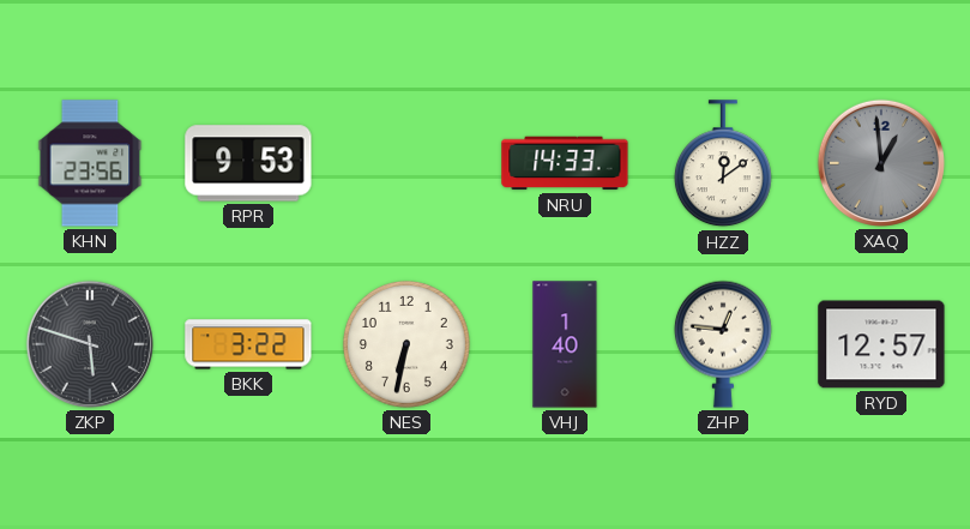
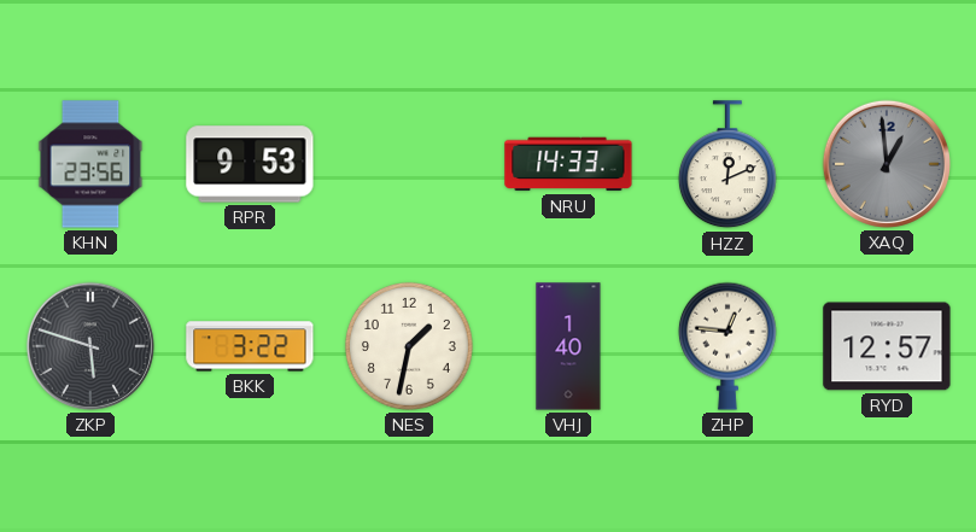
HZZ: 12:09 -> 12:11
NES: 6:32 -> 1:32
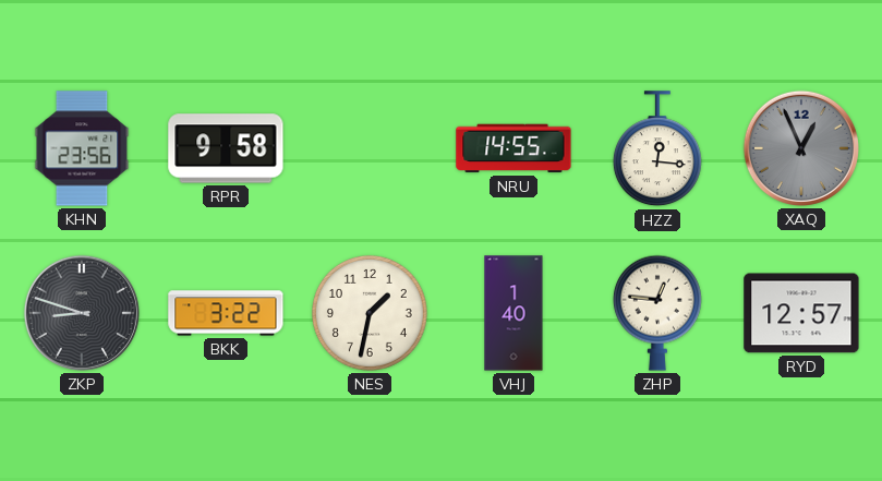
RPR: 9:53 -> 9:58
NRU: 14:33 -> 14:55
HZZ: 12:11 -> 12:16
XAQ: 12:59 -> 12:56
ZKP: 5:48 -> 8:48
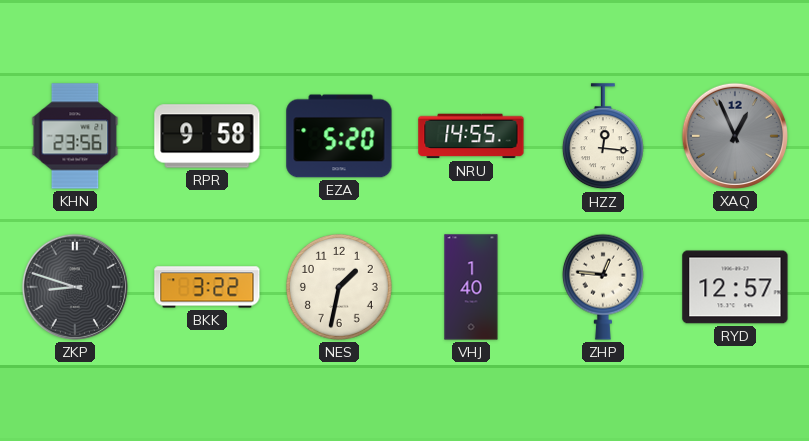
EZA: none -> 5:20
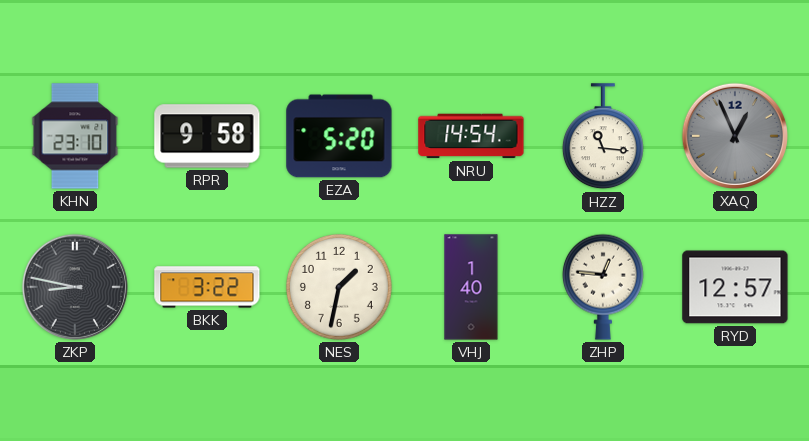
KHN: 23:56 -> 23:10
NRU: 14:55 -> 14:54
HZZ: 12:16 -> 11:16
ZKP: 8:48 -> 8:47
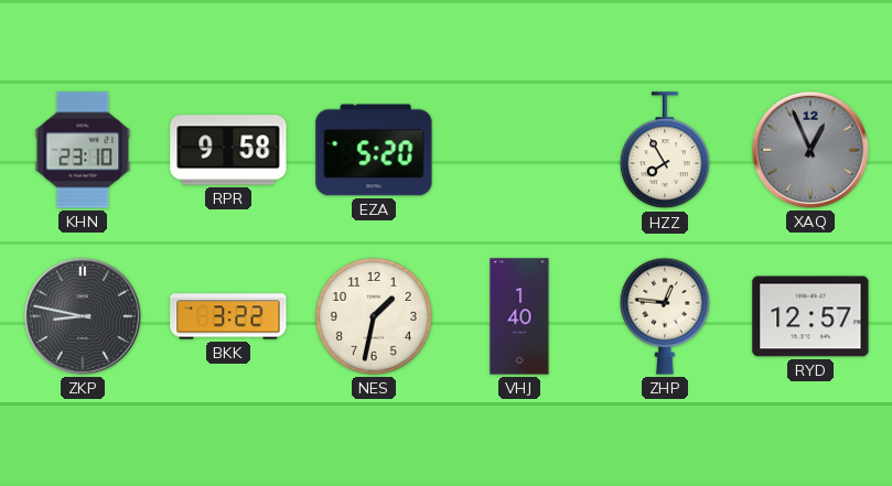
NRU: 14:54 -> none
HZZ: 11:16 -> 7:55
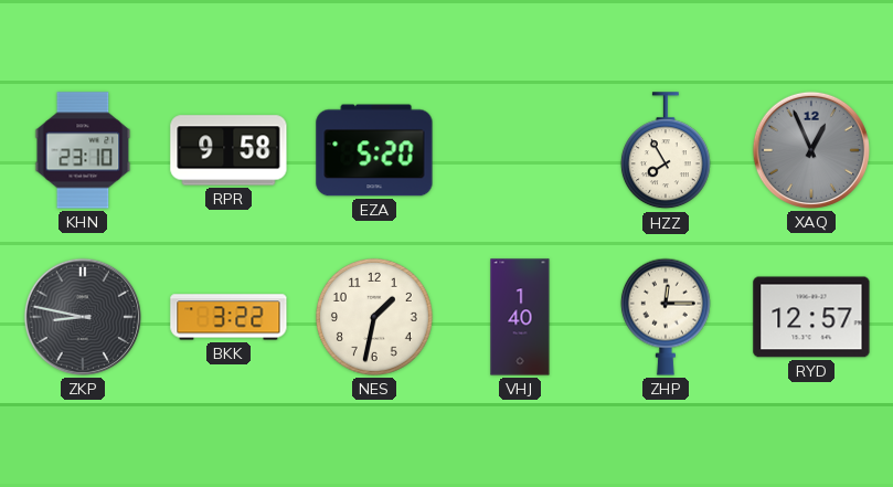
ZHP: 12:46 -> 12:15
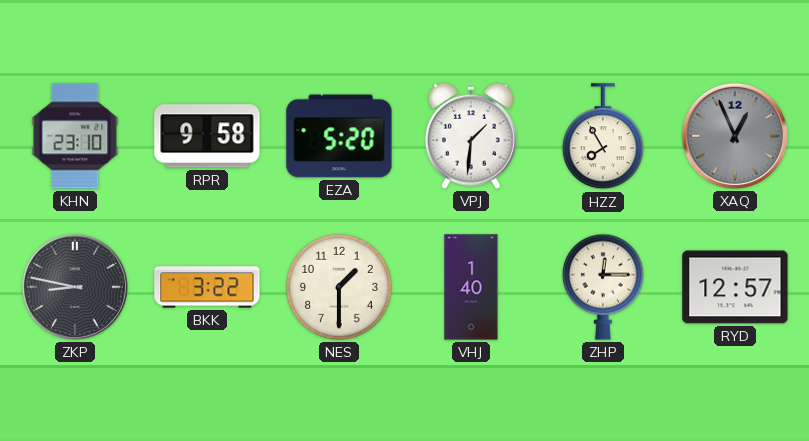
VPJ: none -> 1:31
NES: 1:32 -> 1:30
